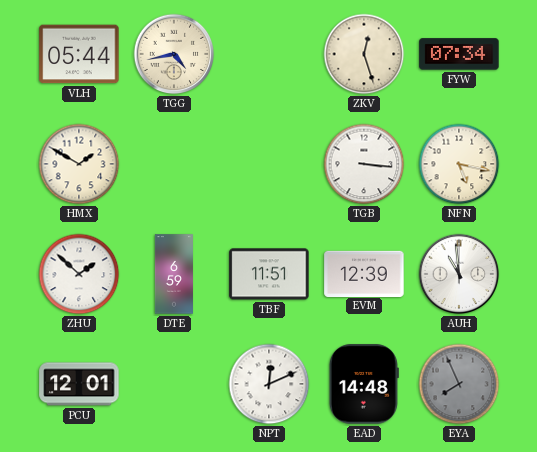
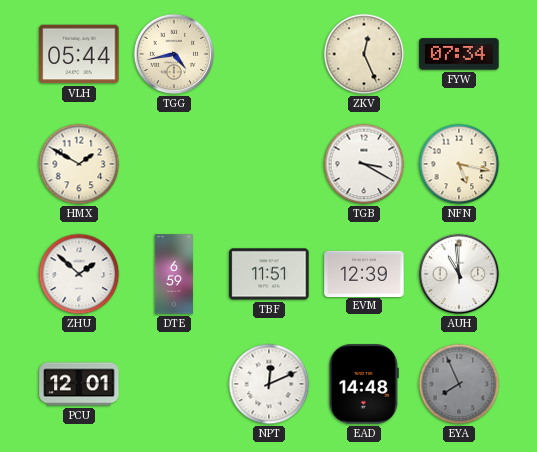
ZKV: 12:27 -> 12:26
TGB: 3:16 -> 3:20
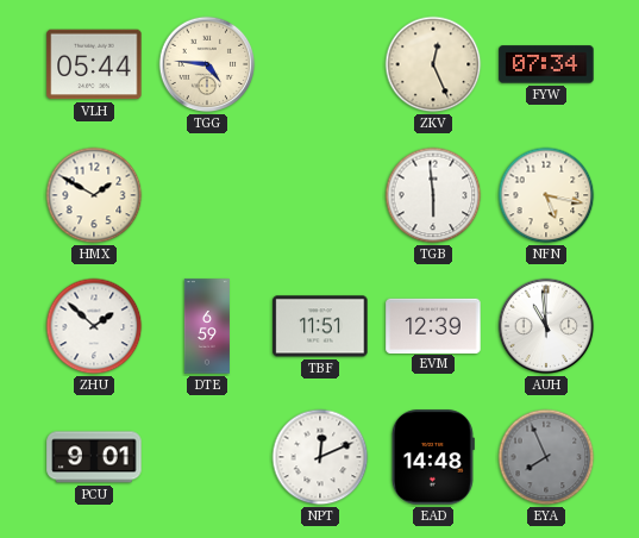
TGG: 4:43 -> 4:46
TGB: 3:20 -> 5:59
PCU: 12:01 -> 9:01
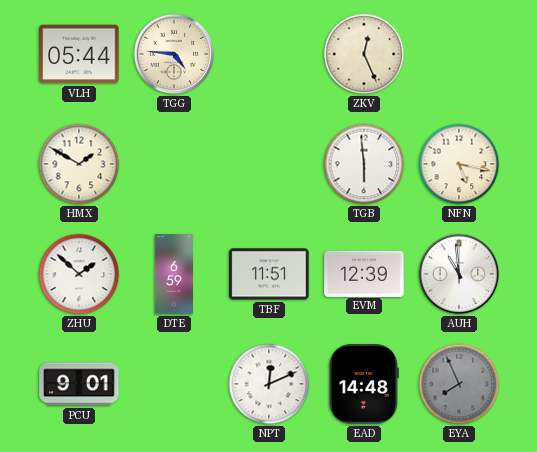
FYW: 07:34 -> none
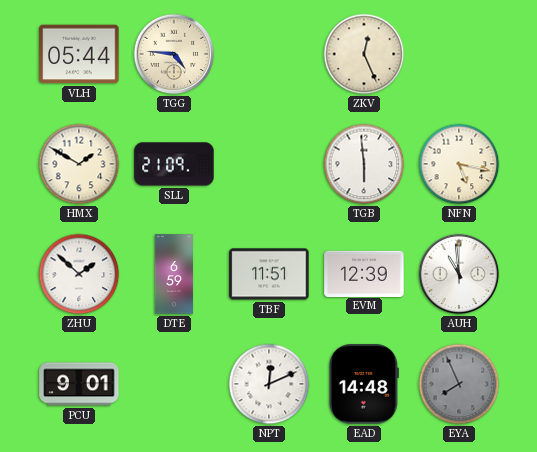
SLL: none -> 21:09
